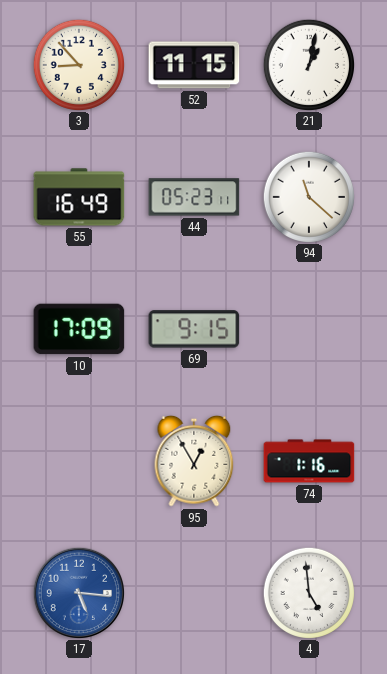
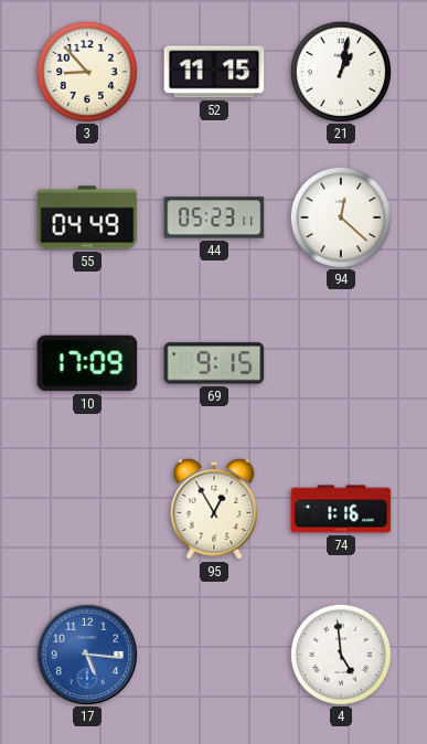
55: 16:49 -> 04:49
94: 11:22 -> 12:22
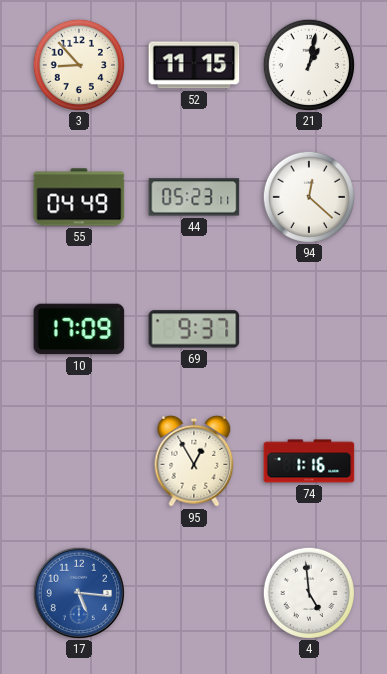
69: 9:15 -> 9:37
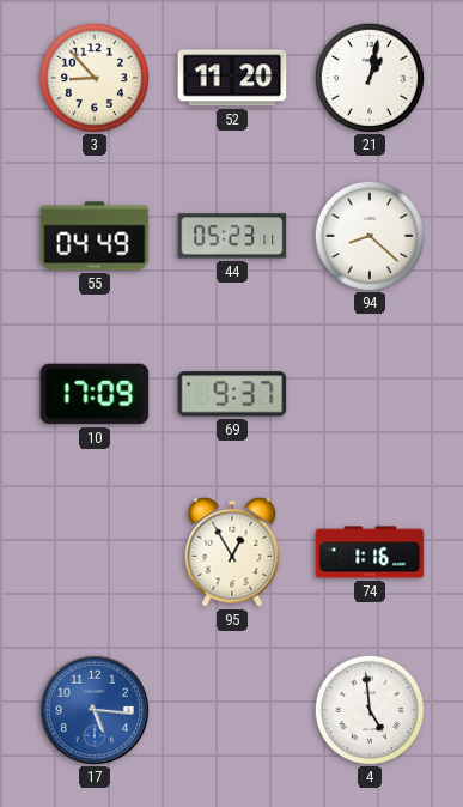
52: 11:15 -> 11:20
94: 12:22 -> 8:22
